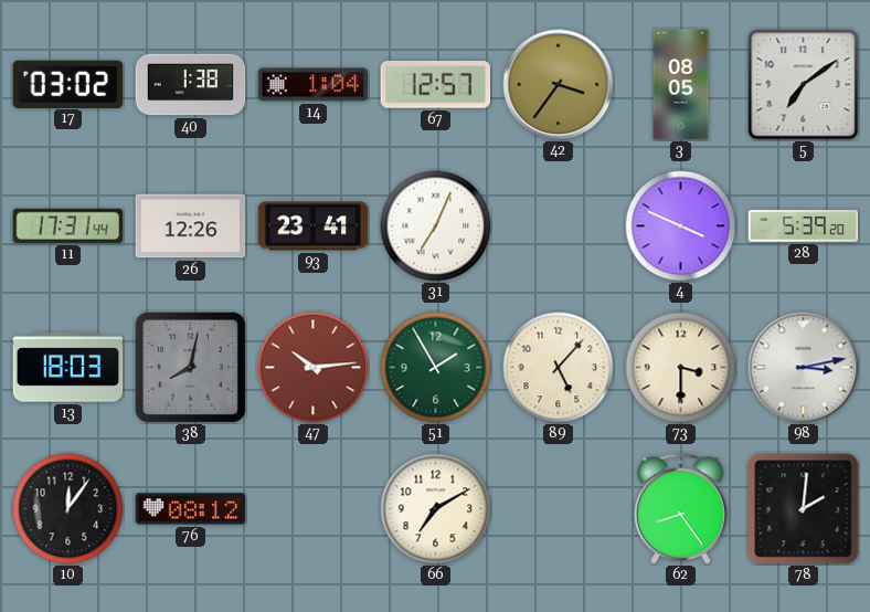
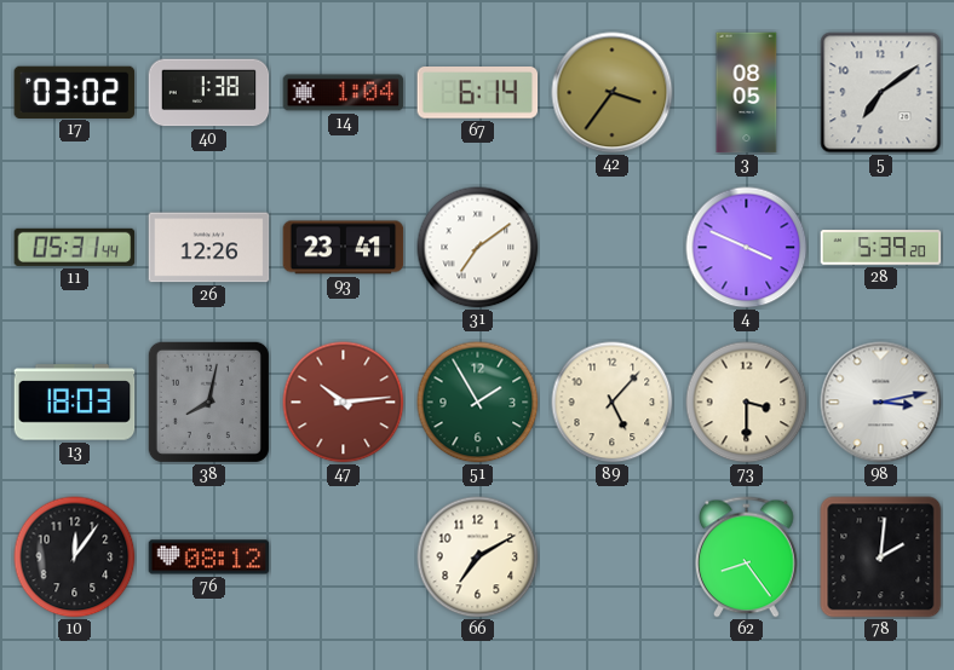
67: 12:57 -> 6:14
11: 17:31 -> 05:31
31: 7:04 -> 7:09
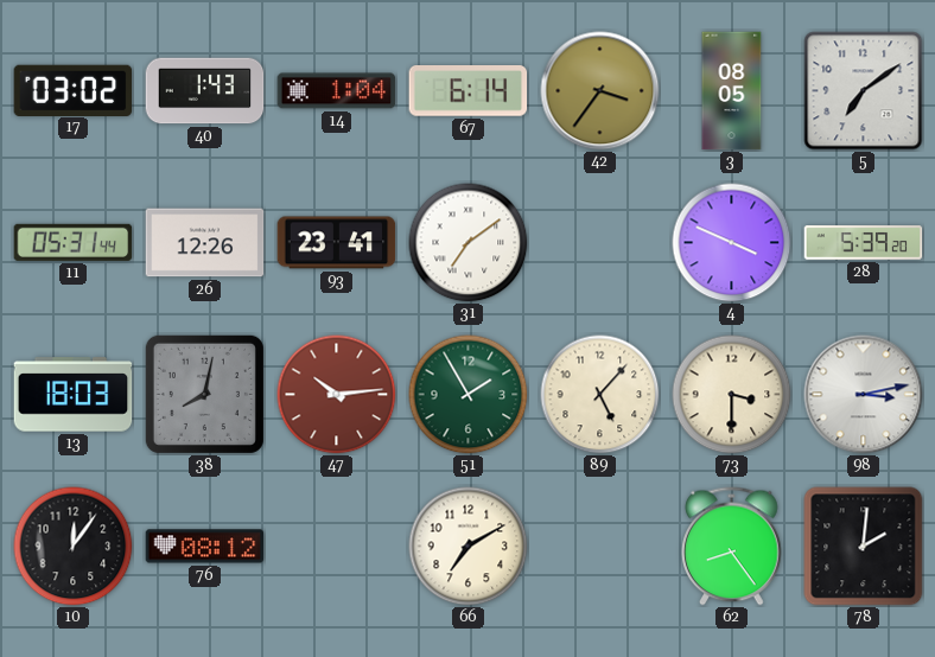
40: 1:38 -> 1:43
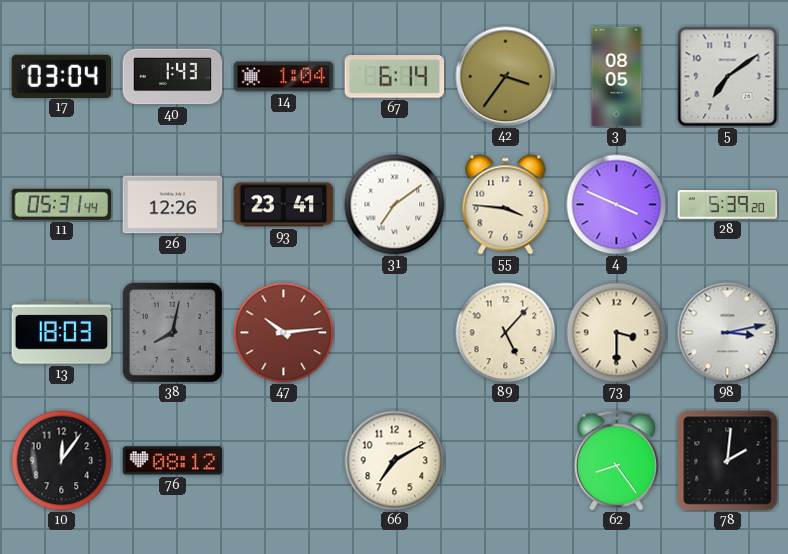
17: 03:02 -> 03:04
55: none -> 3:46
51: 1:55 -> none
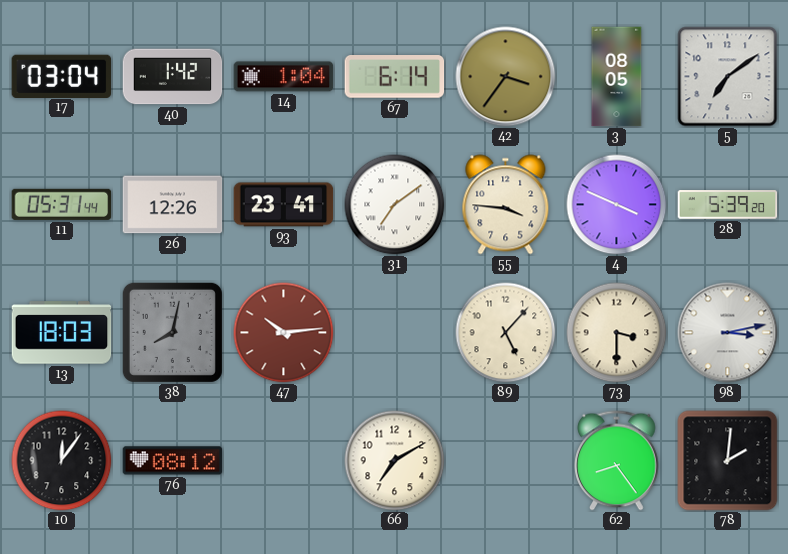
40: 1:43 -> 1:42
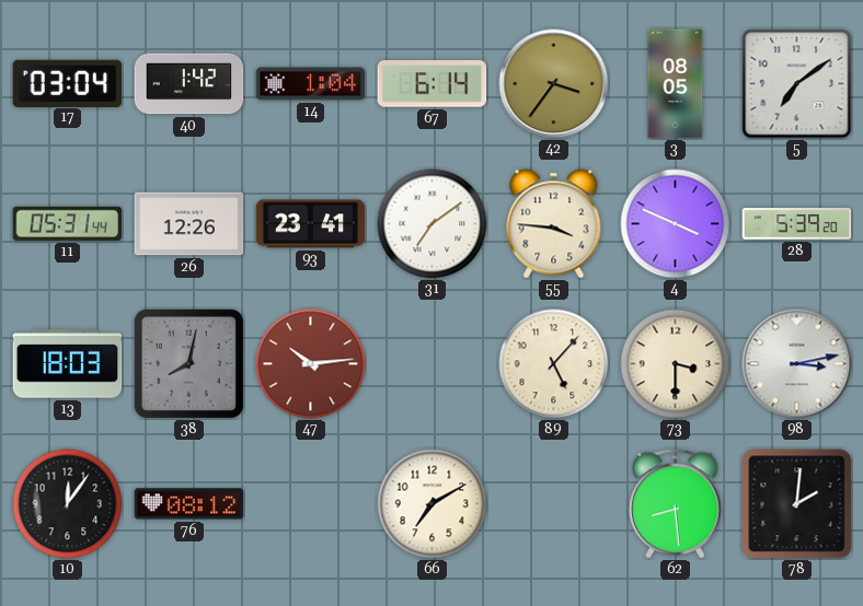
62: 8:24 -> 8:29
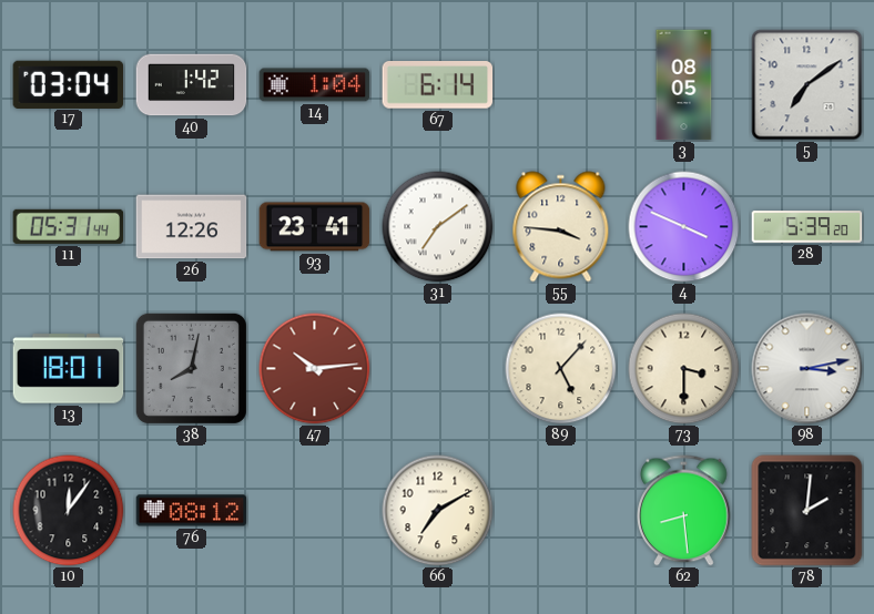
42: 3:36 -> none
13: 18:03 -> 18:01
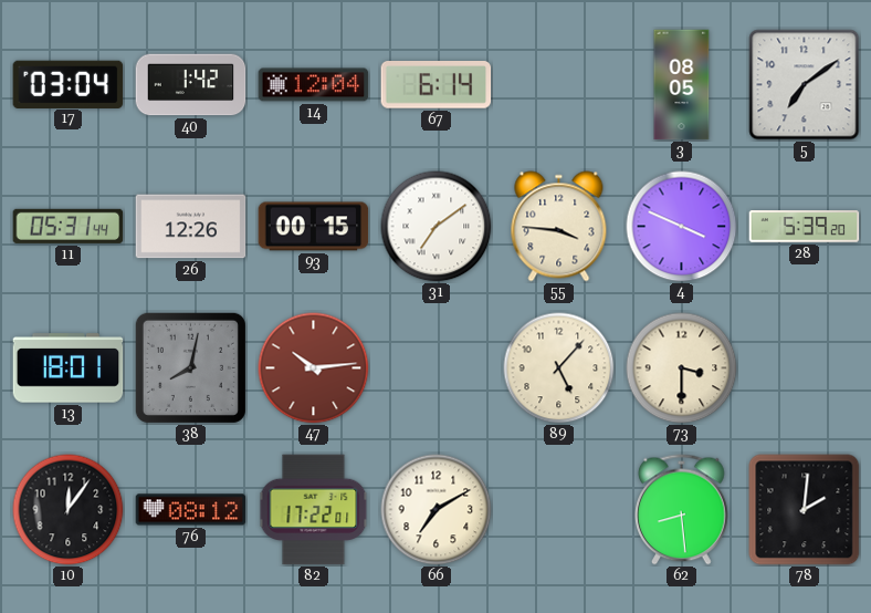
14: 1:04 -> 12:04
93: 23:41 -> 00:15
98: 3:13 -> none
82: none -> 17:22
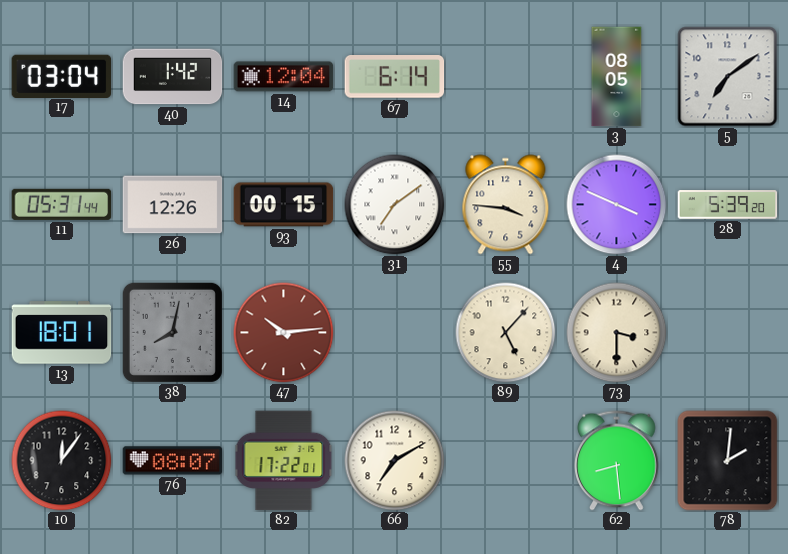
76: 08:12 -> 08:07
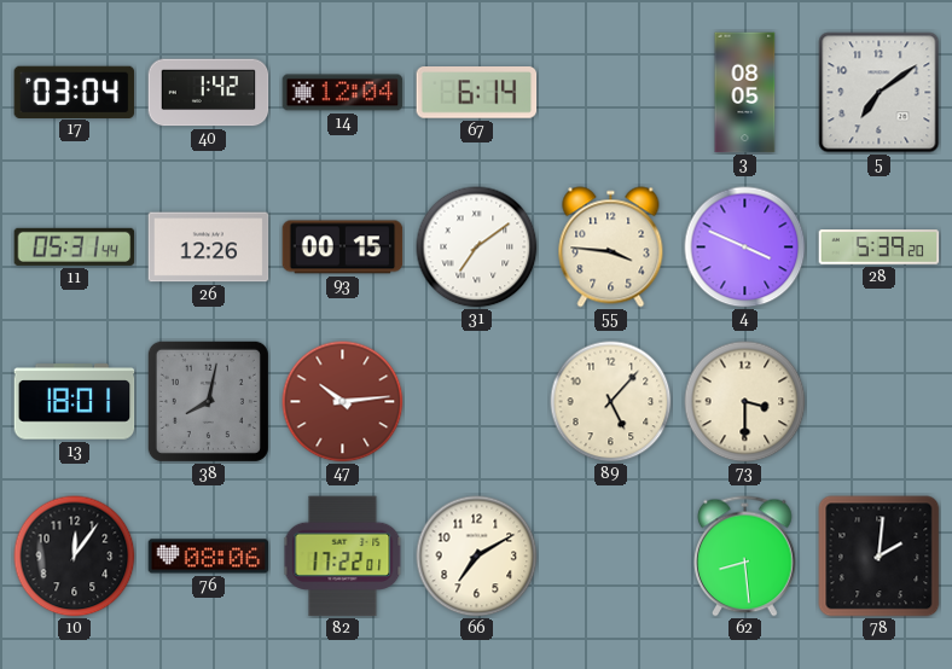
76: 08:07 -> 08:06
